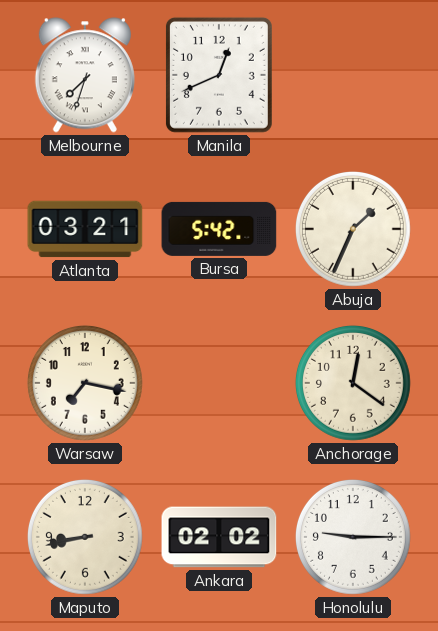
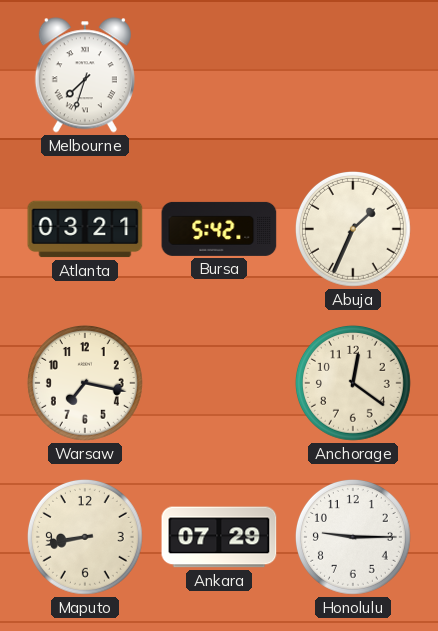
Manila: 12:41 -> none
Ankara: 02:02 -> 07:29
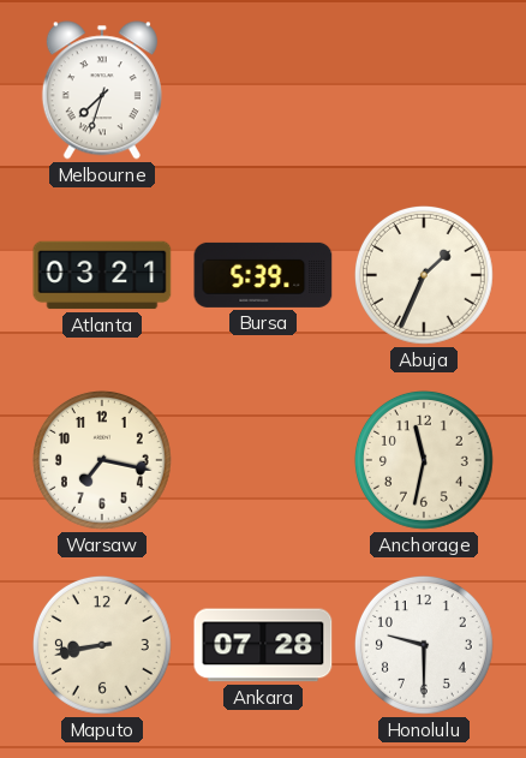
Bursa: 5:42 -> 5:39
Anchorage: 12:21 -> 11:32
Ankara: 07:29 -> 07:28
Honolulu: 9:15 -> 9:30
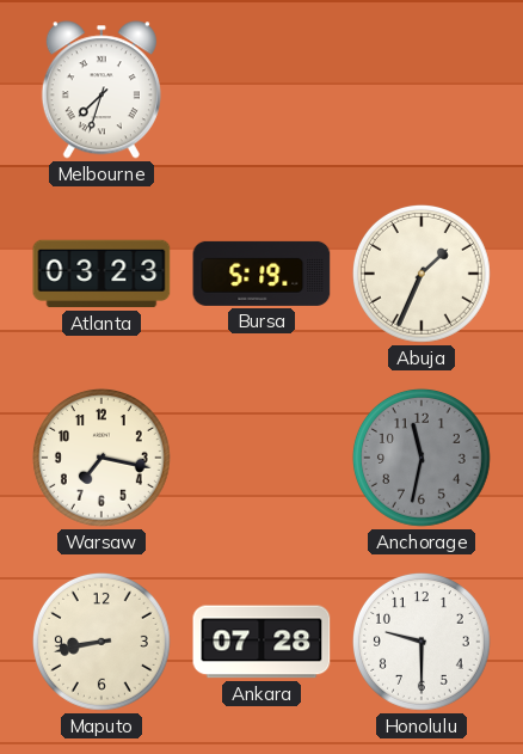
Atlanta: 03:21 -> 03:23
Bursa: 5:39 -> 5:19
Anchorage dial: cream -> grey
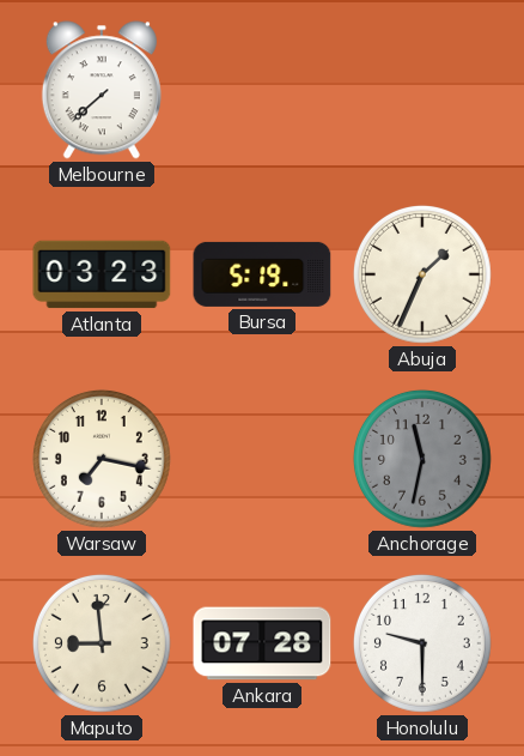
Melbourne: 7:33 -> 7:38
Maputo: 8:43 -> 8:59
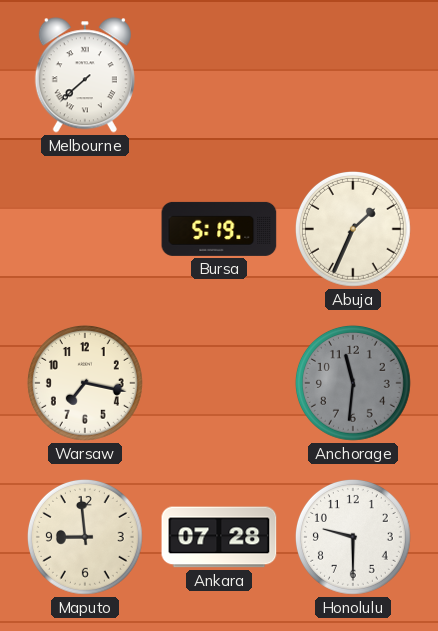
Atlanta: 03:23 -> none
Anchorage: 11:32 -> 11:31
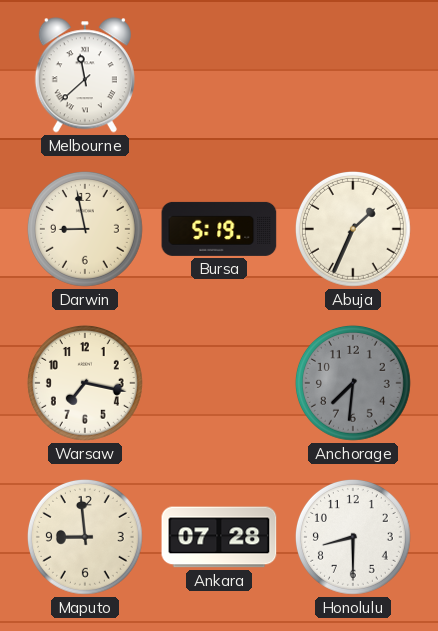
Melbourne: 7:38 -> 11:38
Darwin: none -> 8:58
Anchorage: 11:31 -> 7:31
Honolulu: 9:30 -> 8:30
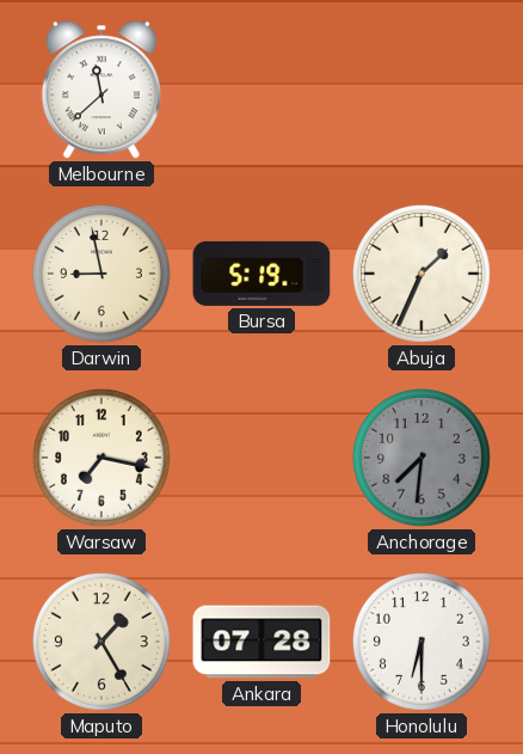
Maputo: 8:59 -> 1:25
Honolulu: 8:30 -> 6:30
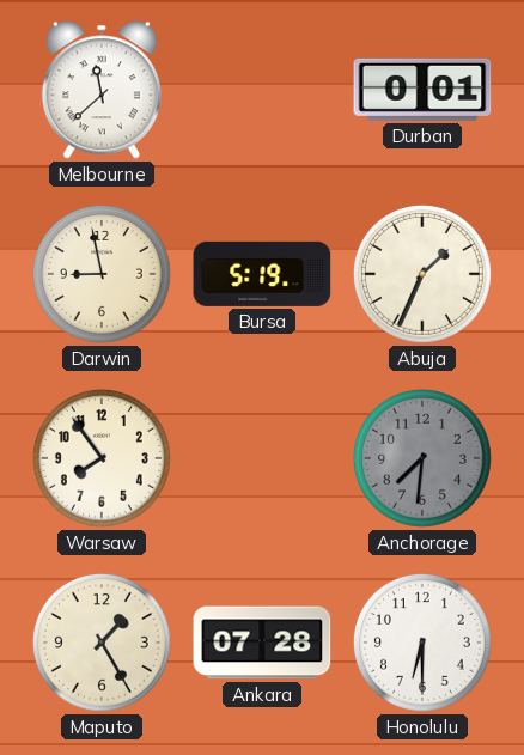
Durban: none -> 0:01
Warsaw: 7:17 -> 7:54
